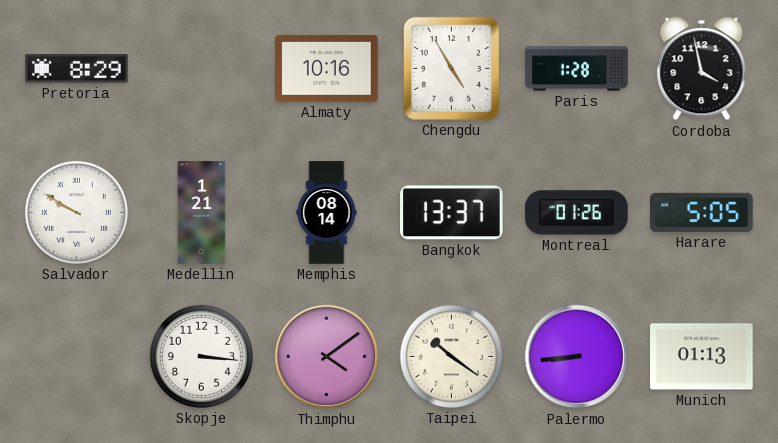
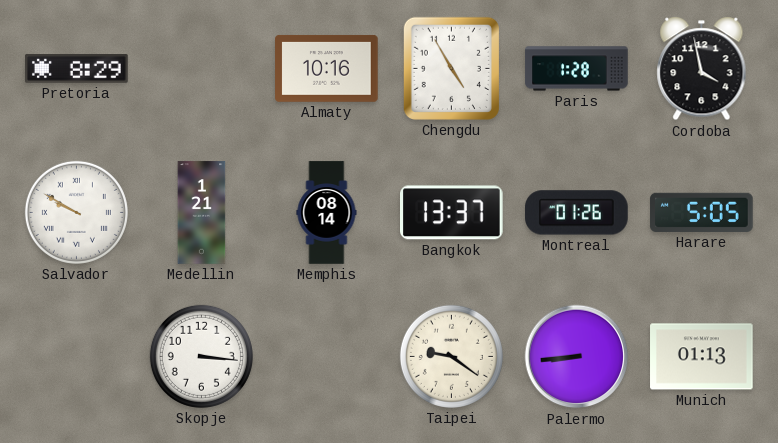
Thimphu: 4:09 -> none
Taipei: 10:21 -> 9:21
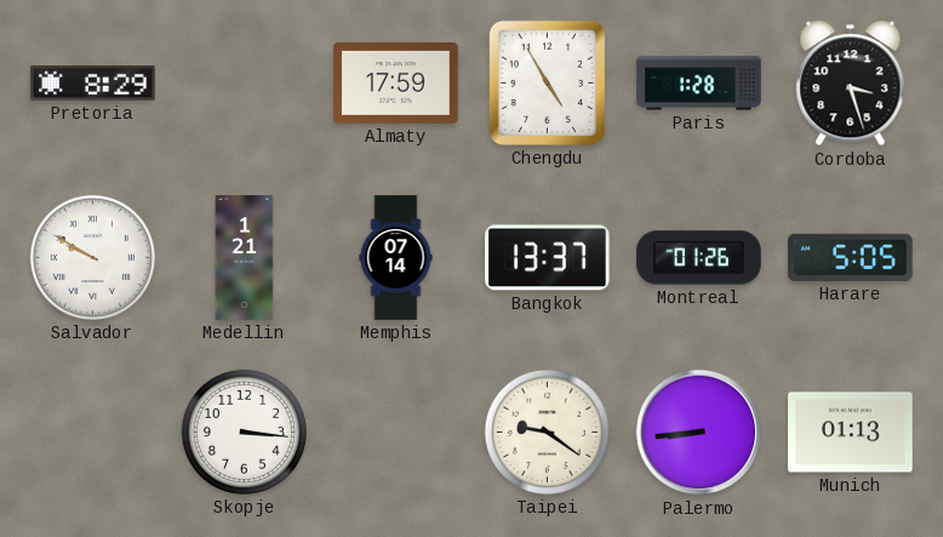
Almaty: 10:16 -> 17:59
Cordoba: 3:58 -> 3:27
Memphis: 08:14 -> 07:14
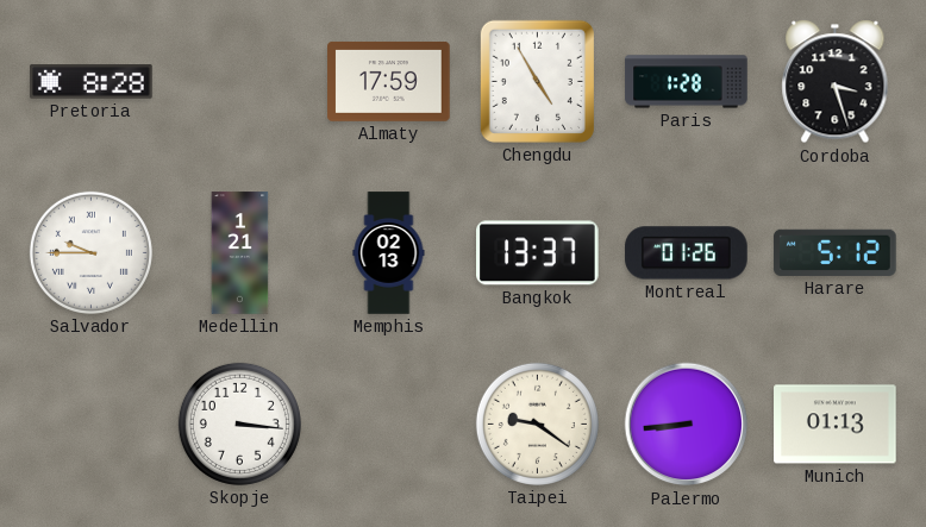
Pretoria: 8:29 -> 8:28
Salvador: 9:50 -> 9:45
Memphis: 07:14 -> 02:13
Harare: 5:05 -> 5:12
